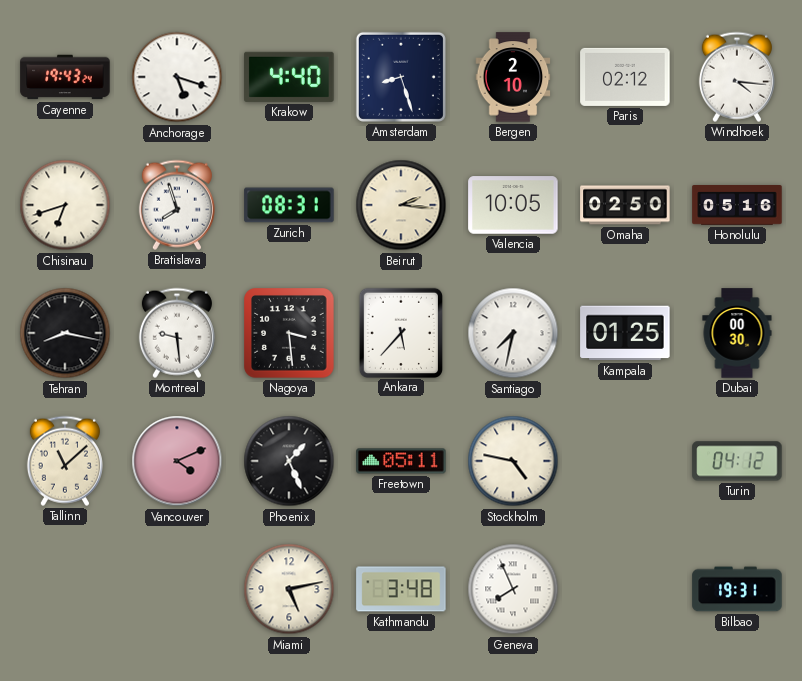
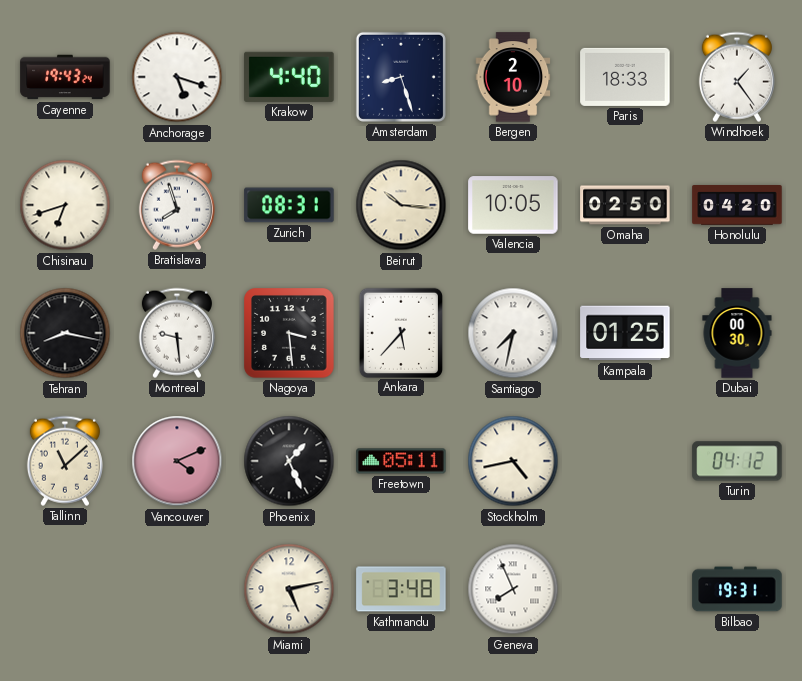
Paris: 02:12 -> 18:33
Windhoek: 4:16 -> 1:24
Beirut: 2:16 -> 10:16
Honolulu: 05:16 -> 04:20
Stockholm: 4:47 -> 4:43
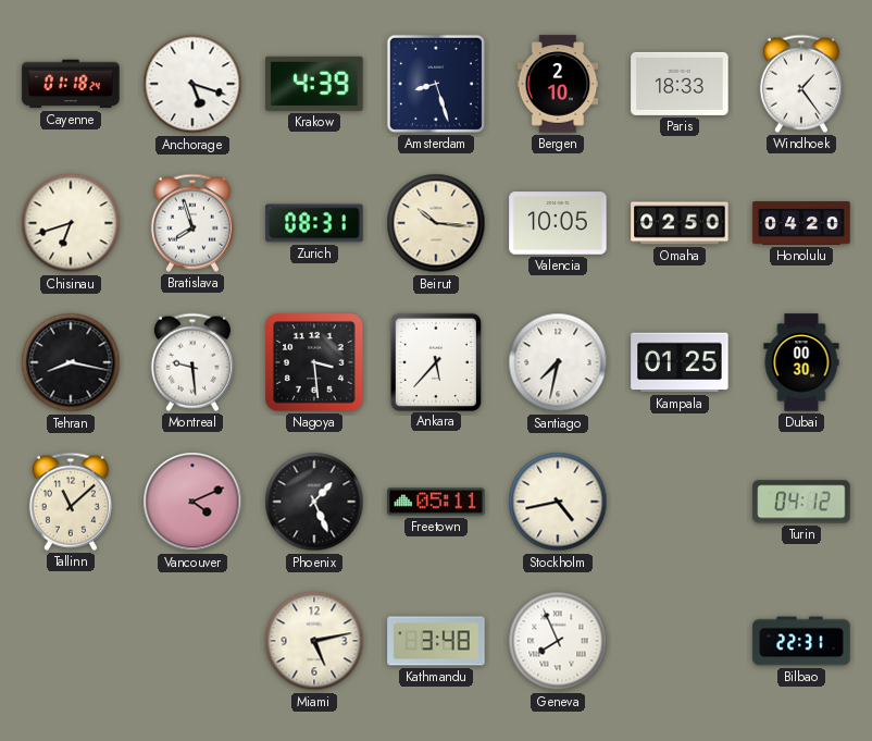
Cayenne: 19:43 -> 01:18
Krakow: 4:40 -> 4:39
Bilbao: 19:31 -> 22:31
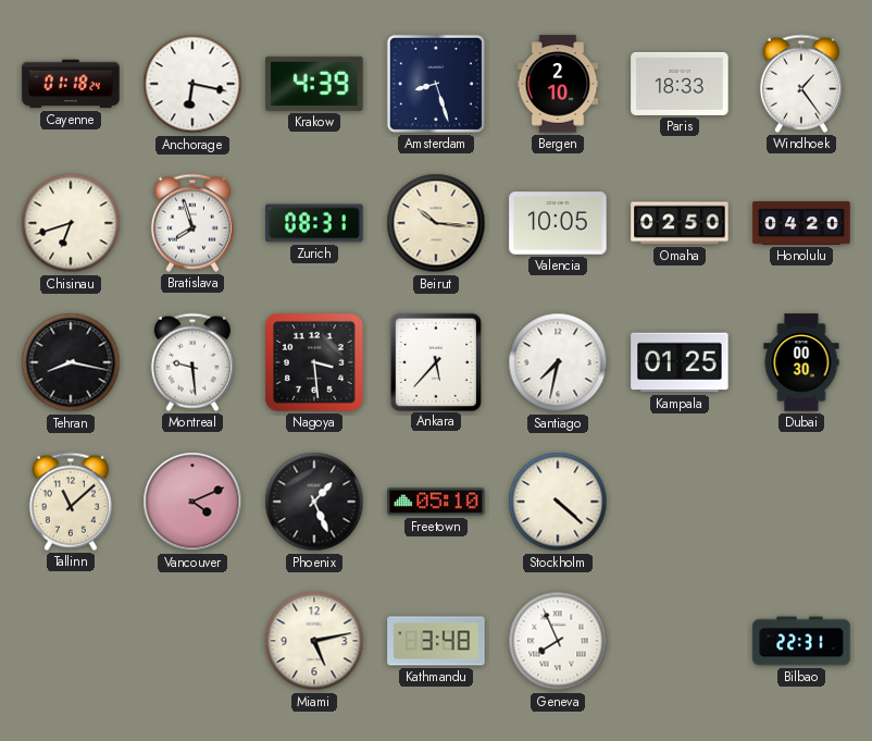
Anchorage: 5:18 -> 6:17
Freetown: 05:11 -> 05:10
Stockholm: 4:43 -> 4:22
Turin: 04:12 -> none
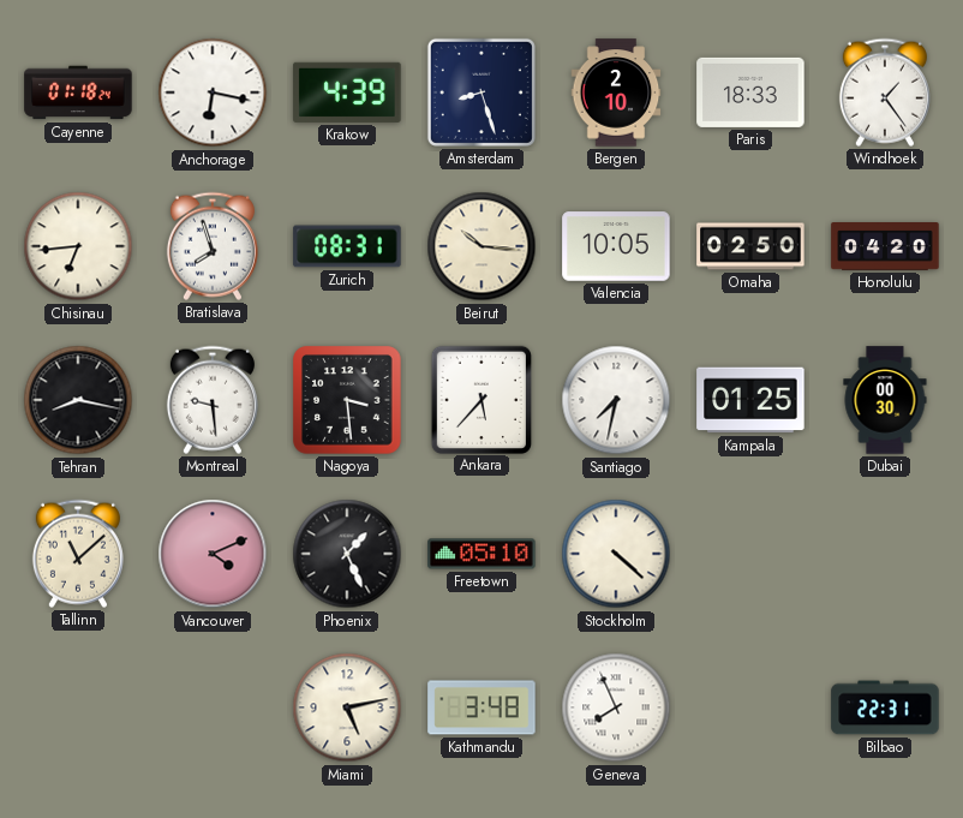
Chisinau: 6:42 -> 6:44
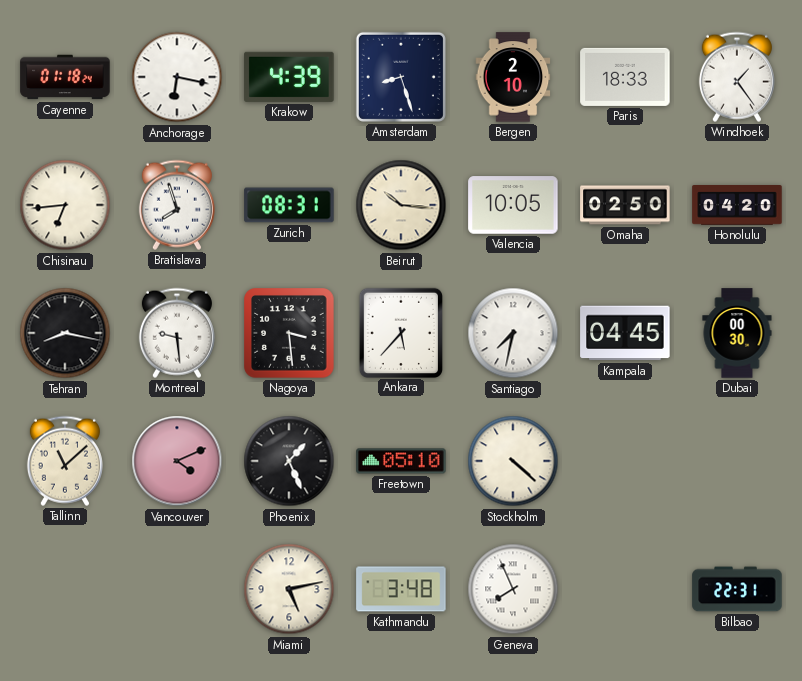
Kampala: 01:25 -> 04:45
